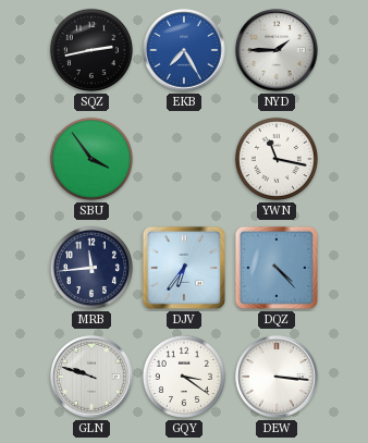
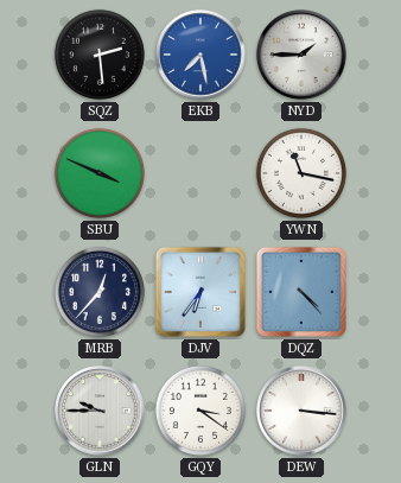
SQZ: 2:43 -> 2:29
EKB: 7:25 -> 7:28
SBU: 3:54 -> 3:49
MRB: 11:44 -> 12:37
GLN: 9:48 -> 9:45
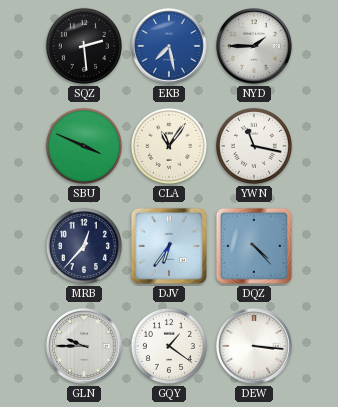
CLA: none -> 11:06
GQY: 3:21 -> 1:21
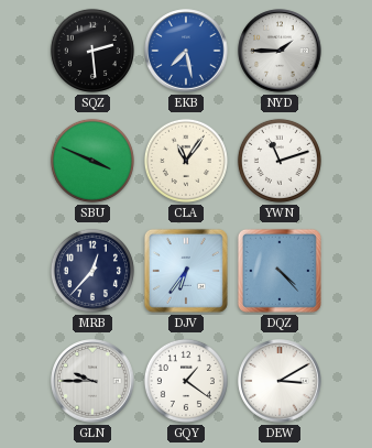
YWN: 11:17 -> 11:12
DEW: 3:16 -> 3:10
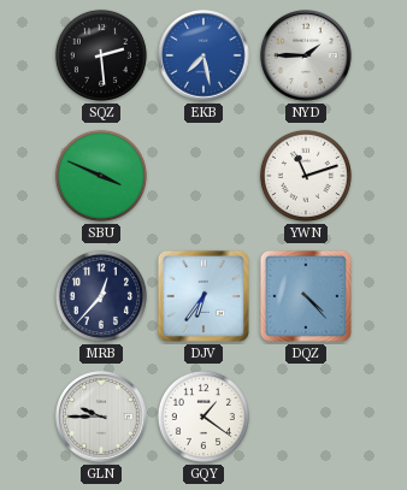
CLA: 11:06 -> none
DEW: 3:10 -> none
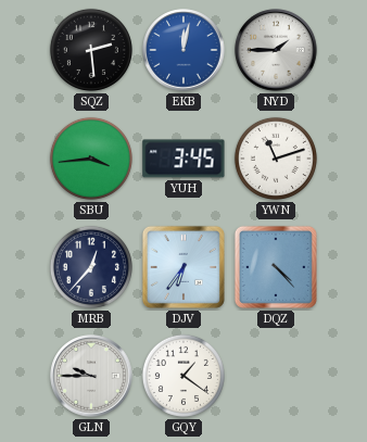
EKB: 7:28 -> 12:02
SBU: 3:49 -> 3:44
YUH: none -> 3:45
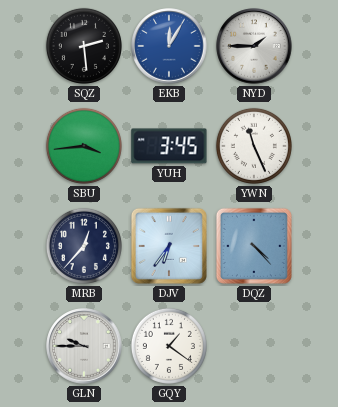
EKB: 12:02 -> 12:05
YWN: 11:12 -> 11:26
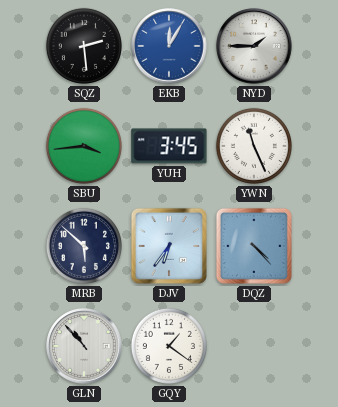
MRB: 12:37 -> 5:52
GLN: 9:45 -> 10:53
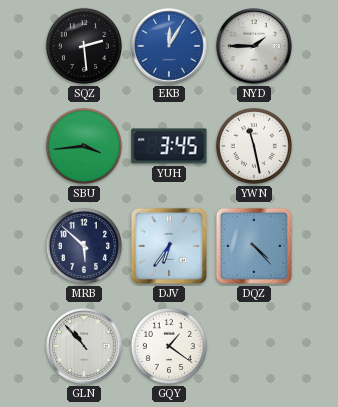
YWN: 11:26 -> 11:28
